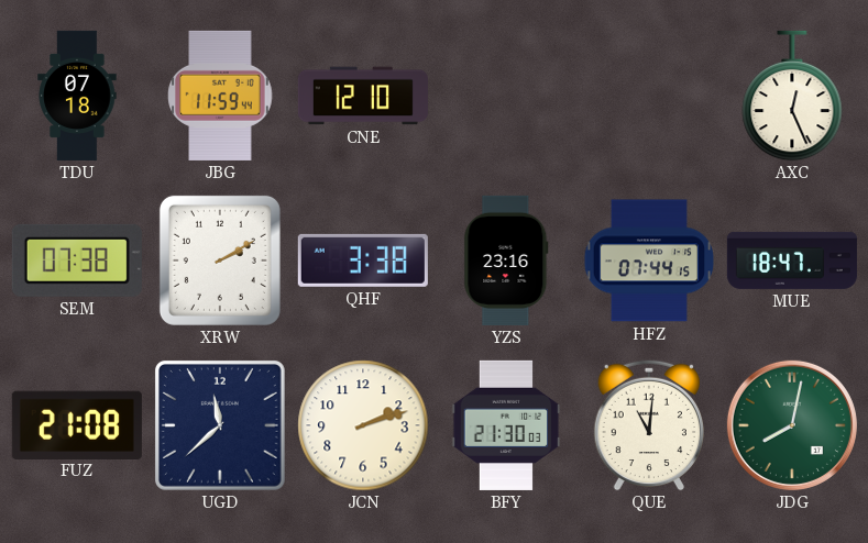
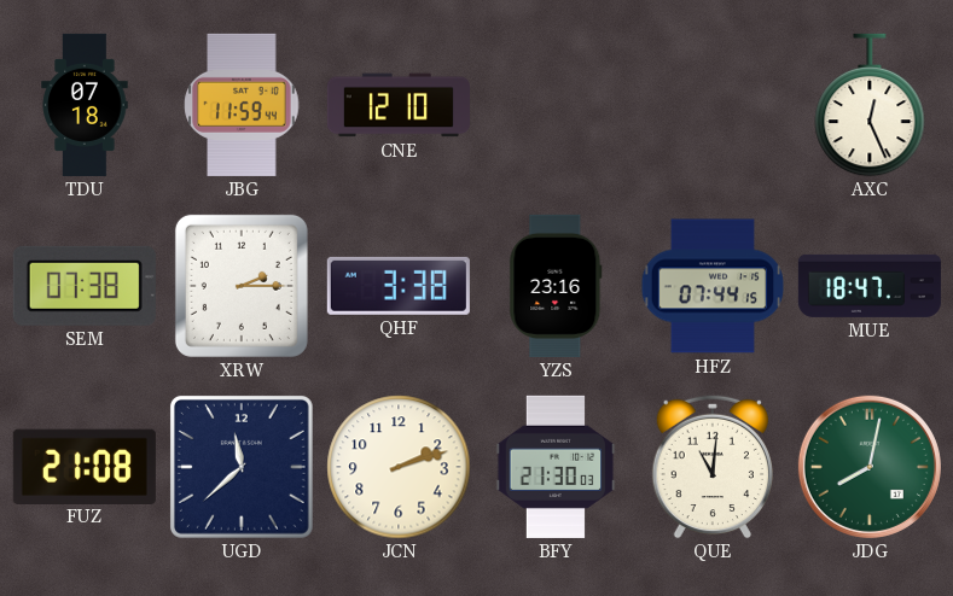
XRW: 2:10 -> 2:15
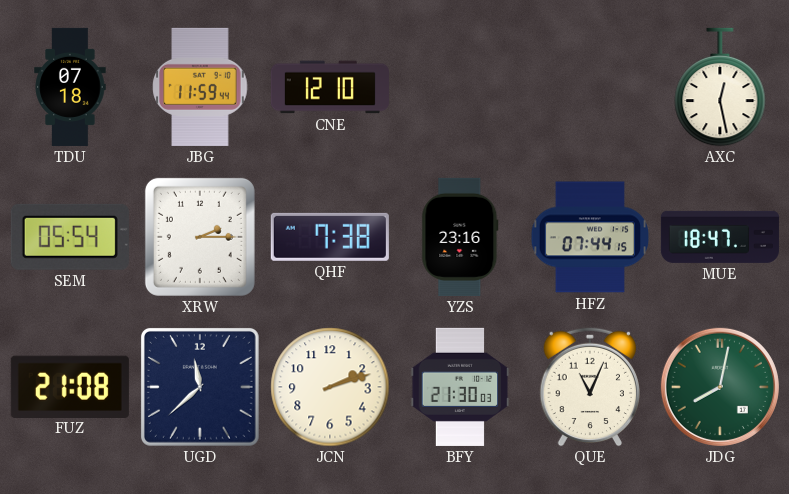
AXC: 12:26 -> 12:28
SEM: 07:38 -> 05:54
QHF: 3:38 -> 7:38
QUE: 11:01 -> 11:04
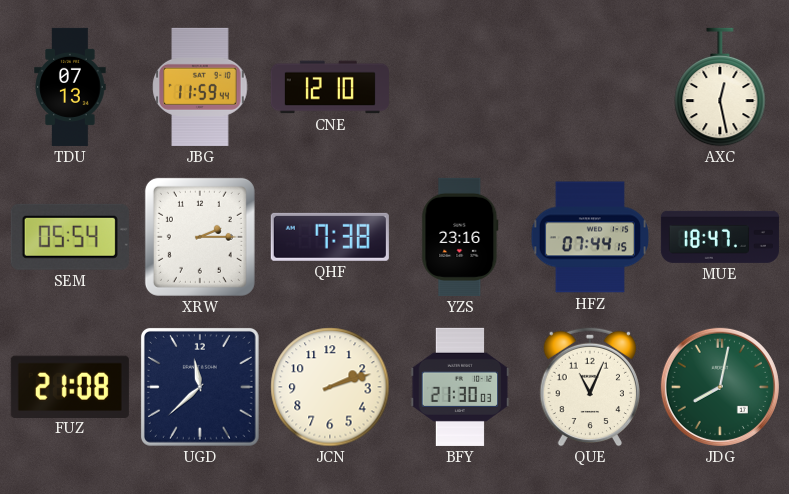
TDU: 07:18 -> 07:13
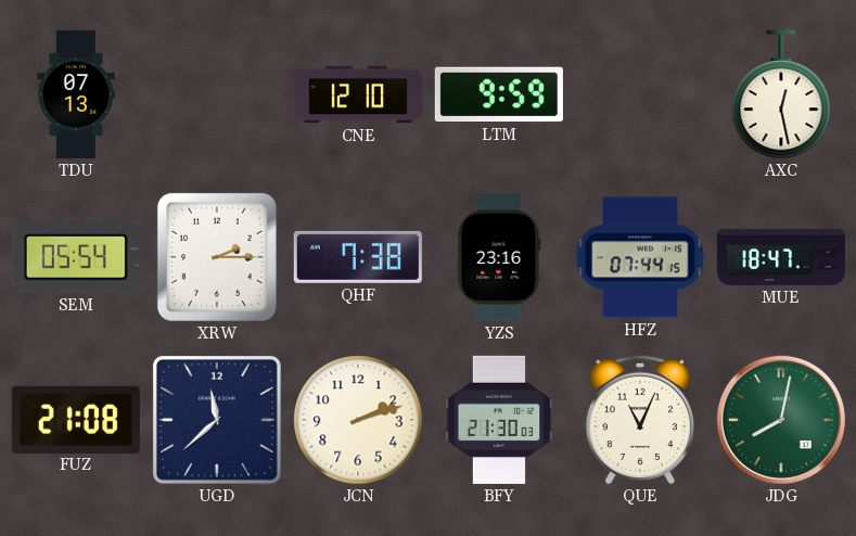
JBG: 11:59 -> none
LTM: none -> 9:59
